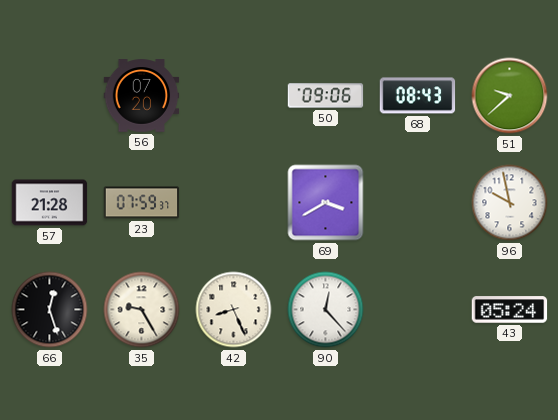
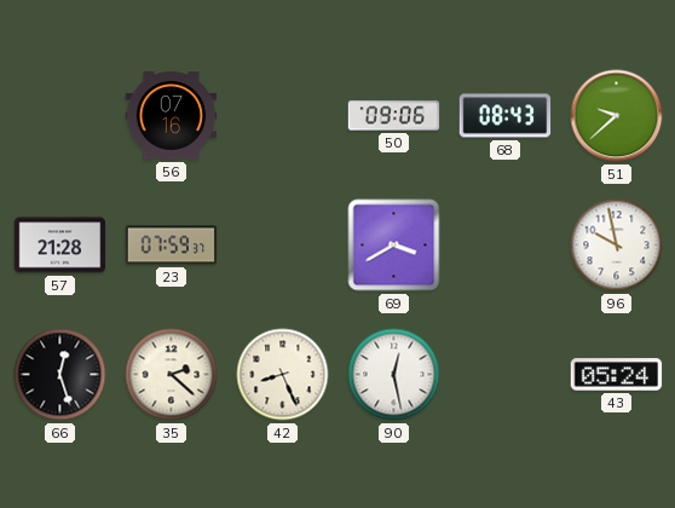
56: 07:20 -> 07:16
35: 9:25 -> 2:22
90: 12:23 -> 12:28
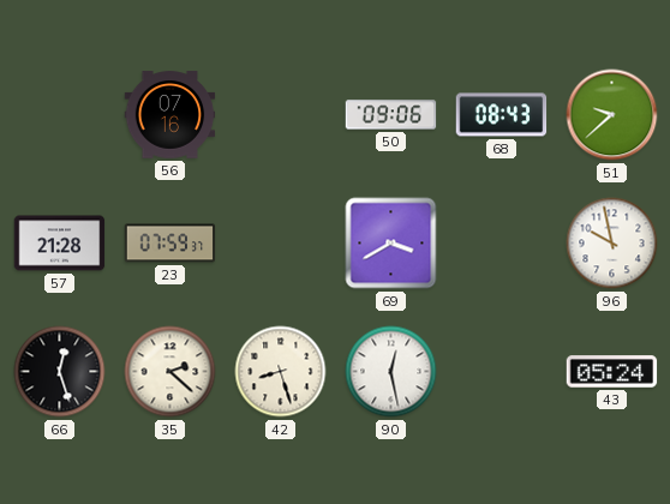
42: 8:26 -> 8:27
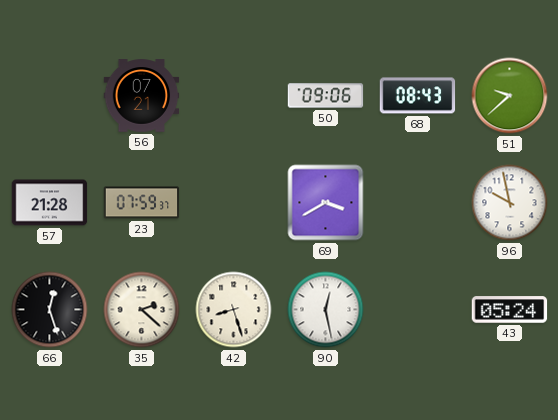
56: 07:16 -> 07:21
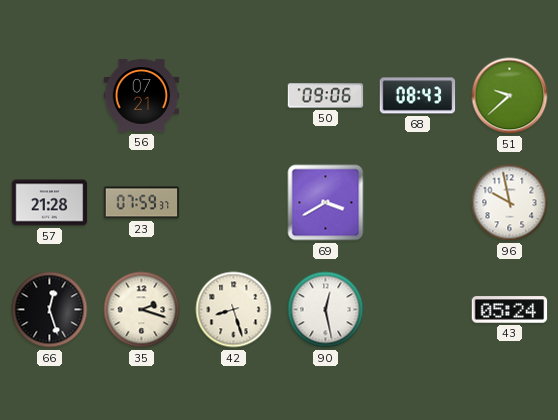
35: 2:22 -> 2:18
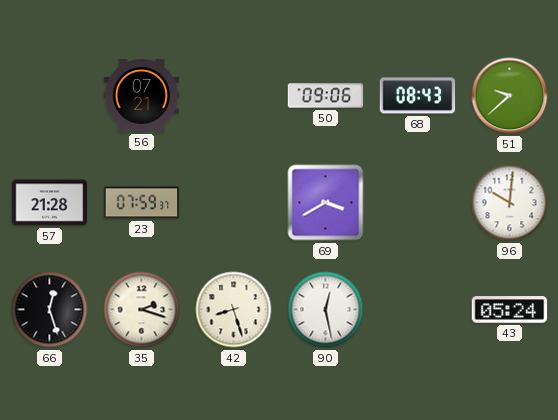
96: 9:58 -> 10:01
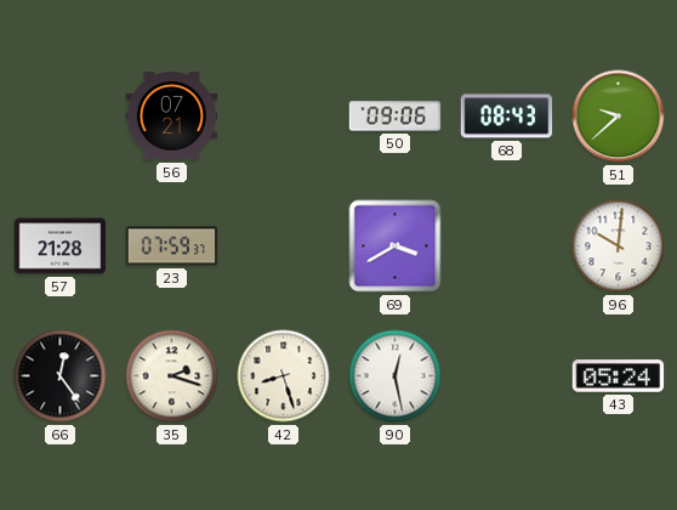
66: 12:27 -> 12:24
